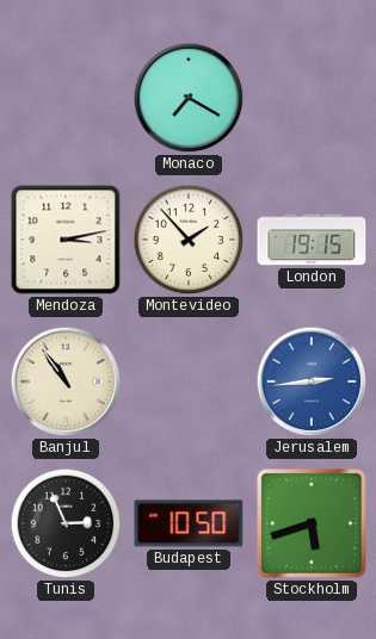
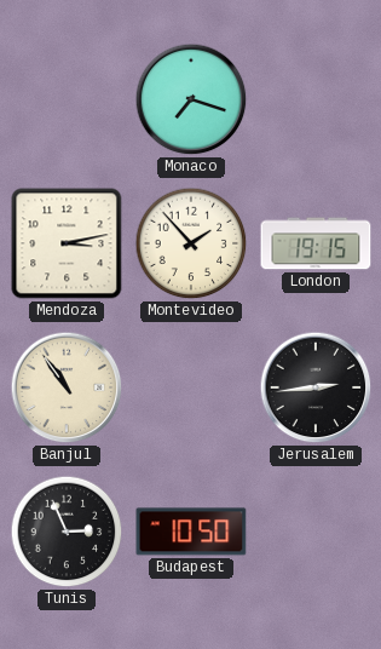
Monaco: 7:20 -> 7:18
Jerusalem dial: blue -> black
Stockholm: 5:42 -> none
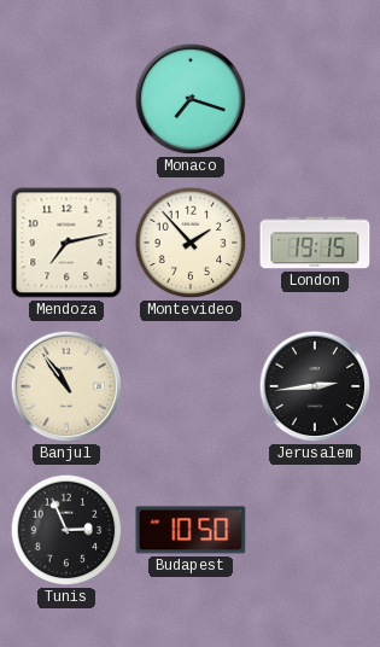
Mendoza: 3:13 -> 7:13
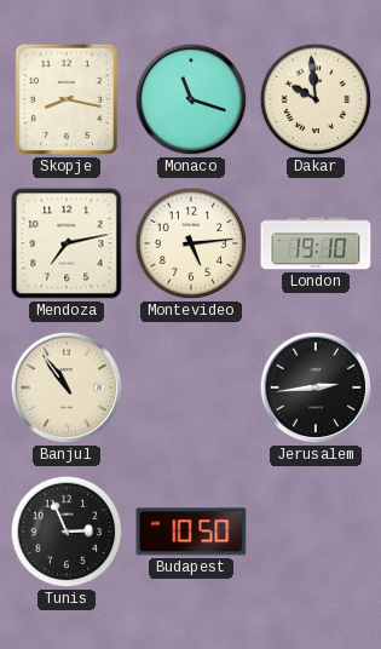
Skopje: none -> 8:17
Monaco: 7:18 -> 11:18
Dakar: none -> 9:59
Montevideo: 1:53 -> 5:14
London: 19:15 -> 19:10
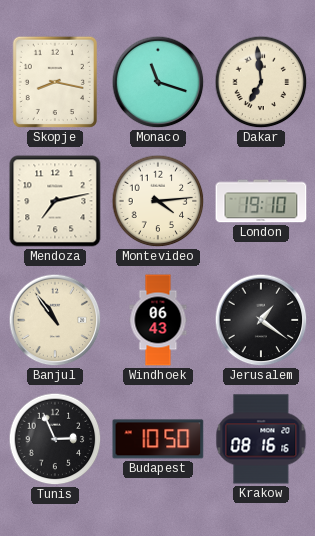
Dakar: 9:59 -> 6:59
Montevideo: 5:14 -> 4:14
Windhoek: none -> 06:43
Jerusalem: 2:44 -> 1:21
Krakow: none -> 08:16
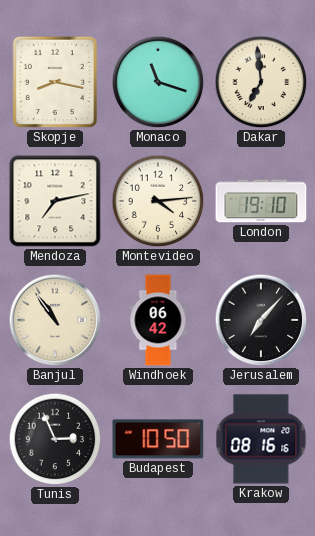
Windhoek: 06:43 -> 06:42
Jerusalem: 1:21 -> 7:07
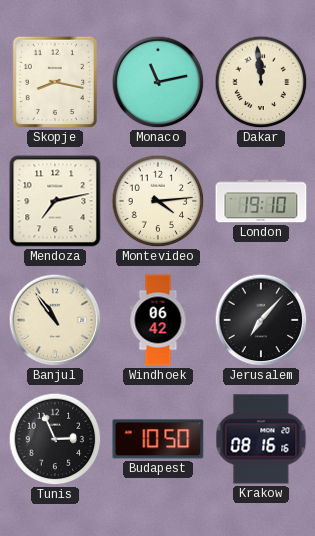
Monaco: 11:18 -> 11:13
Dakar: 6:59 -> 11:59
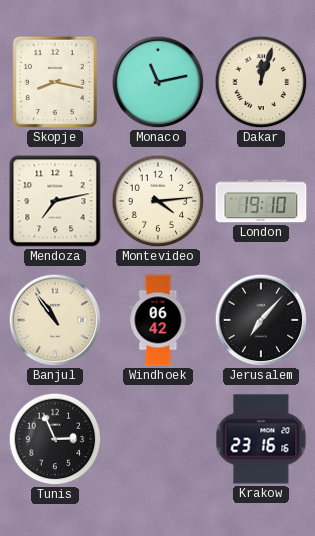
Dakar: 11:59 -> 12:03
Budapest: 10:50 -> none
Krakow: 08:16 -> 23:16
